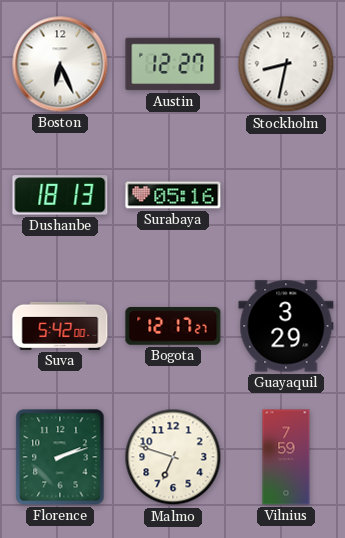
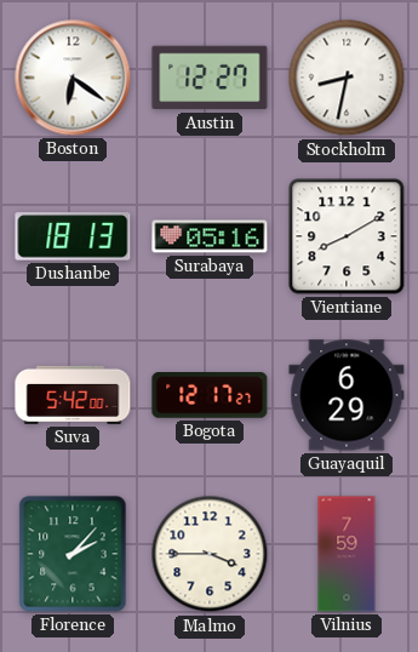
Boston: 6:26 -> 6:21
Vientiane: none -> 8:10
Guayaquil: 3:29 -> 6:29
Florence: 2:12 -> 2:07
Malmo: 6:48 -> 3:45
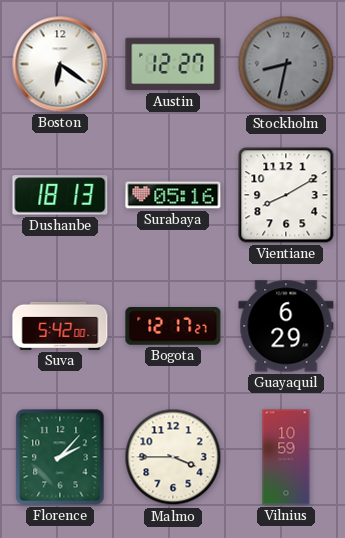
Stockholm dial: white -> grey
Vilnius: 7:59 -> 10:59
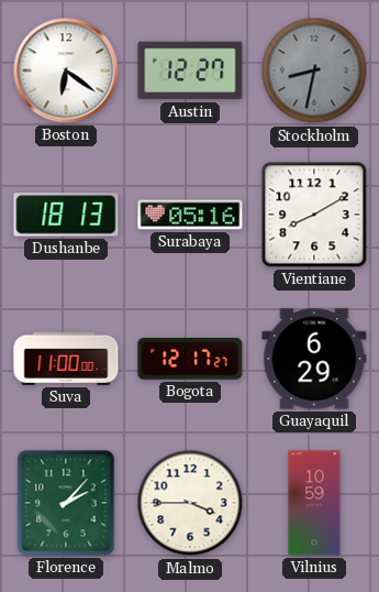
Suva: 5:42 -> 11:00
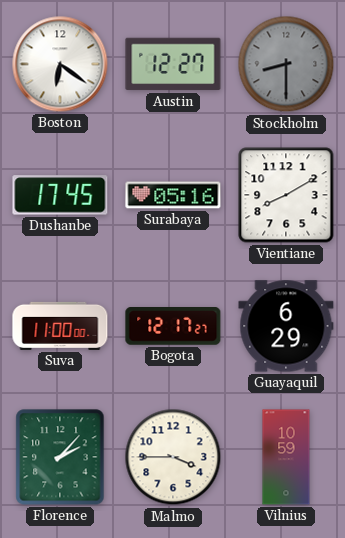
Stockholm: 8:32 -> 8:30
Dushanbe: 18:13 -> 17:45
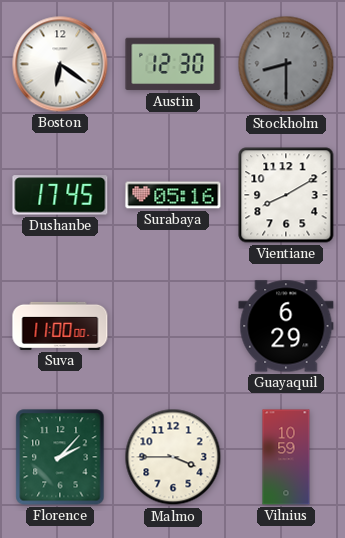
Austin: 12:27 -> 12:30
Bogota: 12:17 -> none
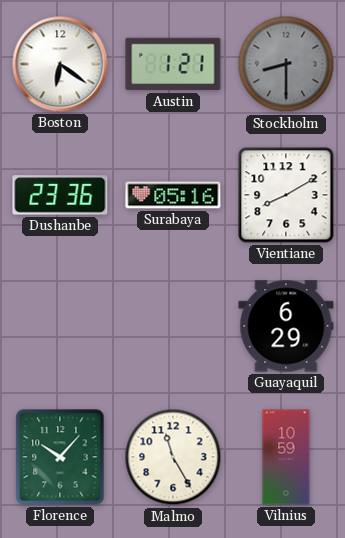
Austin: 12:30 -> 1:21
Dushanbe: 17:45 -> 23:36
Suva: 11:00 -> none
Florence: 2:07 -> 10:07
Malmo: 3:45 -> 11:25
